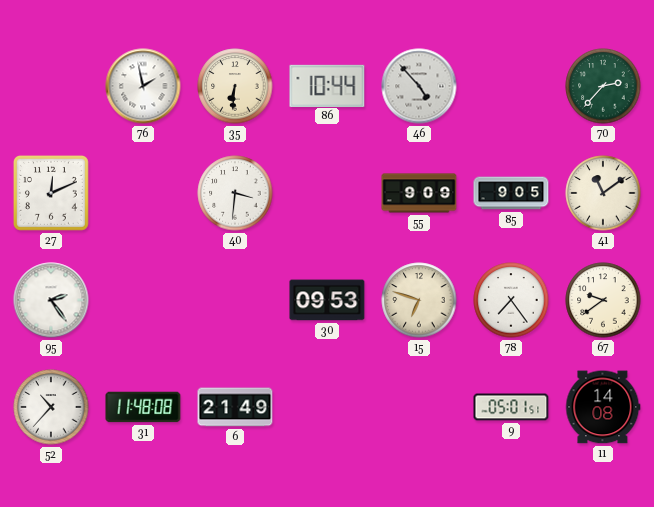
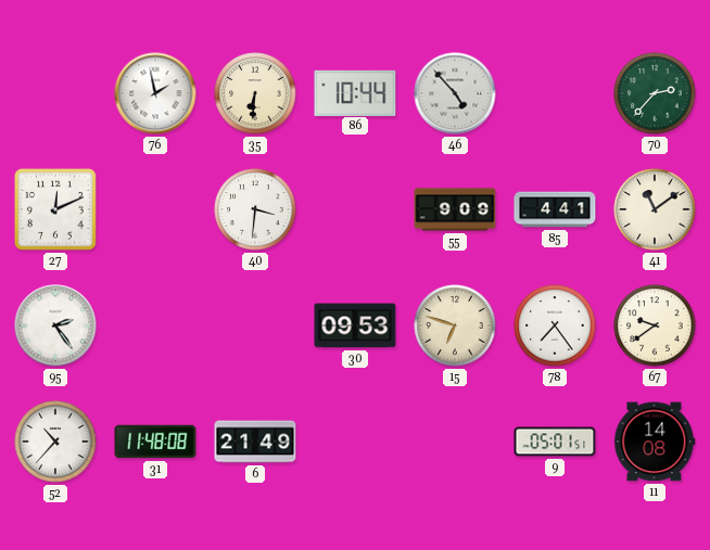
85: 9:05 -> 4:41
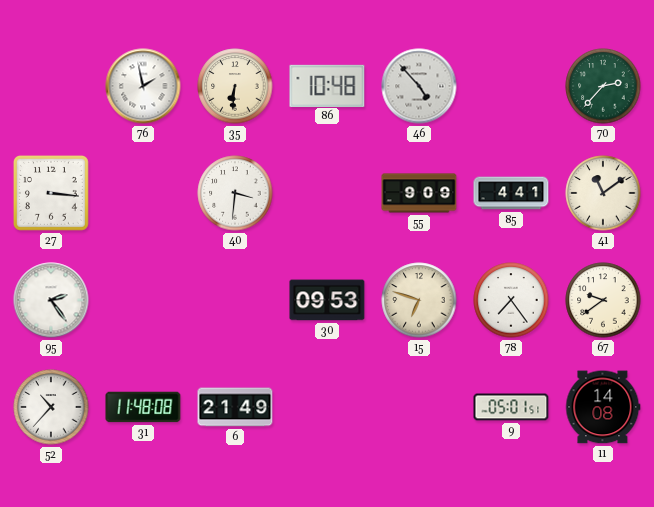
86: 10:44 -> 10:48
27: 12:11 -> 3:16
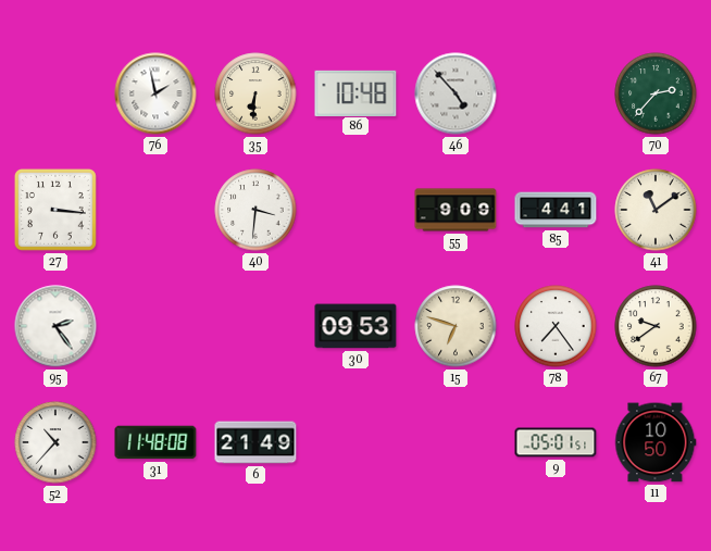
11: 14:08 -> 10:50
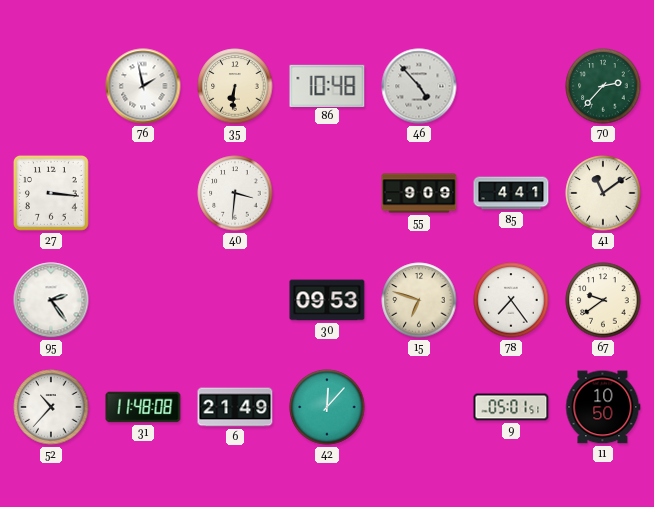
42: none -> 12:07
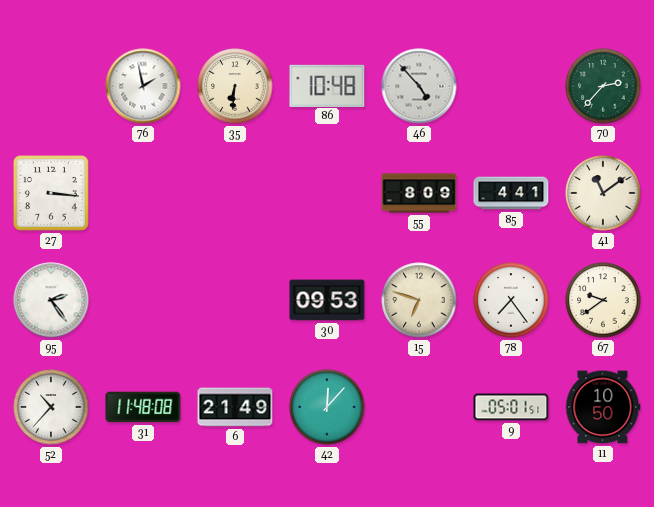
40: 3:31 -> none
55: 9:09 -> 8:09
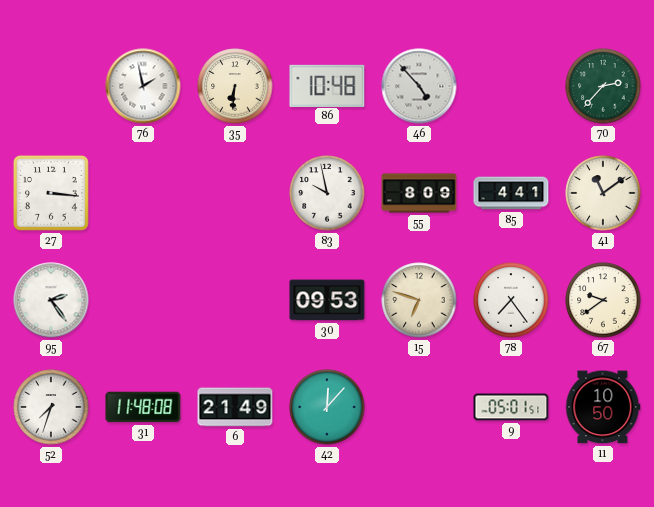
83: none -> 9:58
52: 10:37 -> 7:33
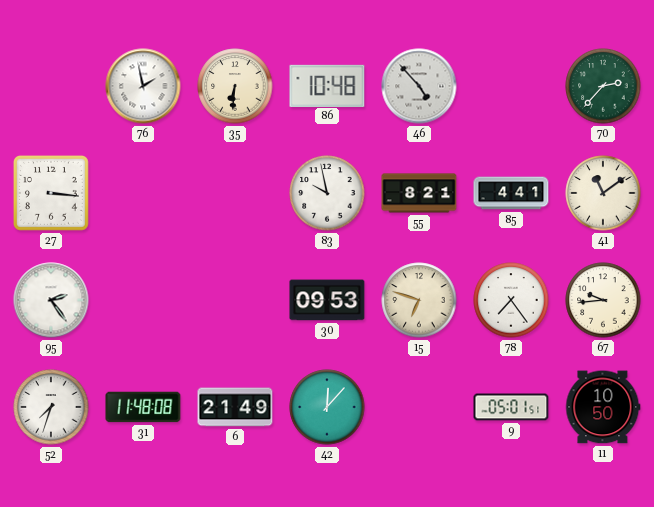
55: 8:09 -> 8:21
67: 9:39 -> 9:44
